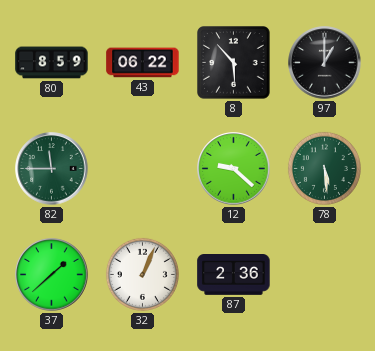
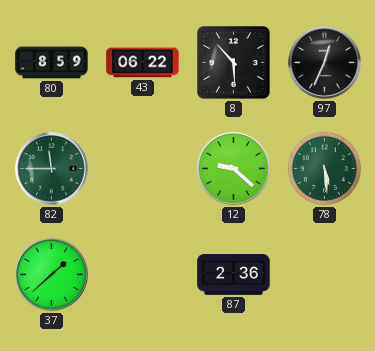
97: 1:00 -> 12:34
32: 1:04 -> none
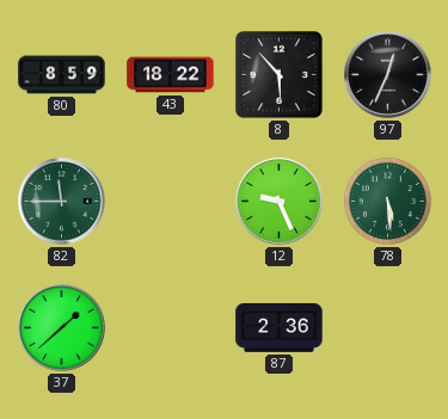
43: 06:22 -> 18:22
12: 9:22 -> 9:26
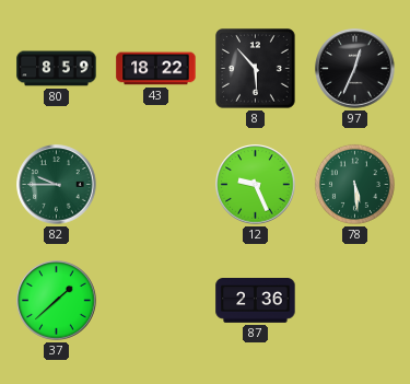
82: 11:45 -> 9:45
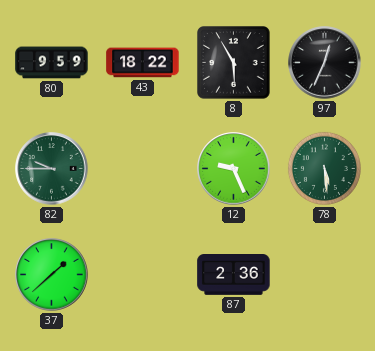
80: 8:59 -> 9:59
8: 5:53 -> 5:55
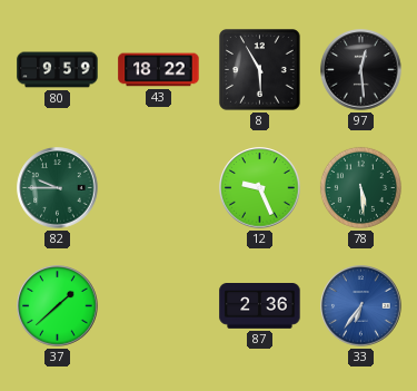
97: 12:34 -> 12:29
33: none -> 6:36
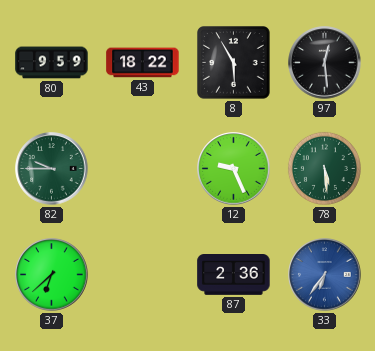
37: 1:38 -> 6:38
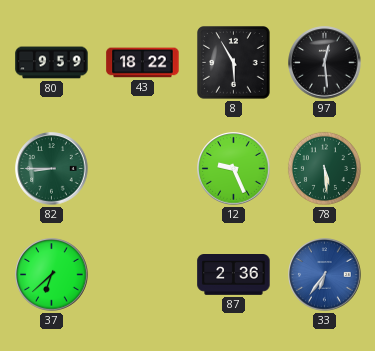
82: 9:45 -> 8:45
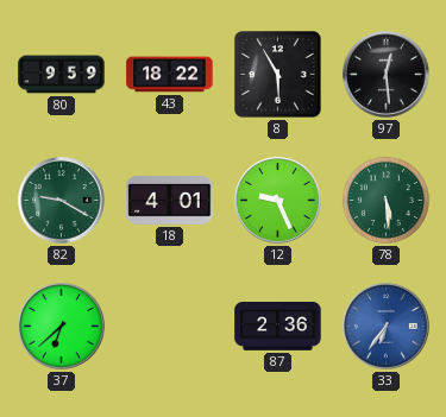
82: 8:45 -> 9:20
18: none -> 4:01
